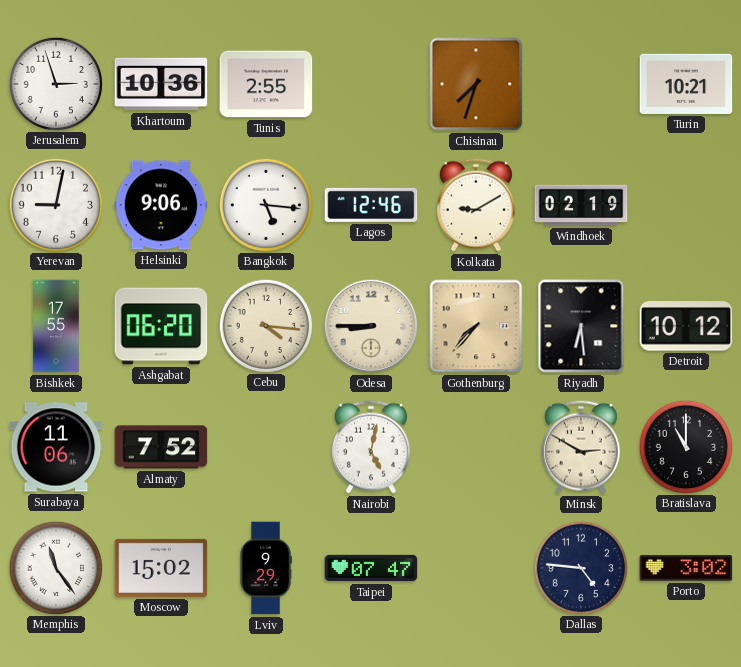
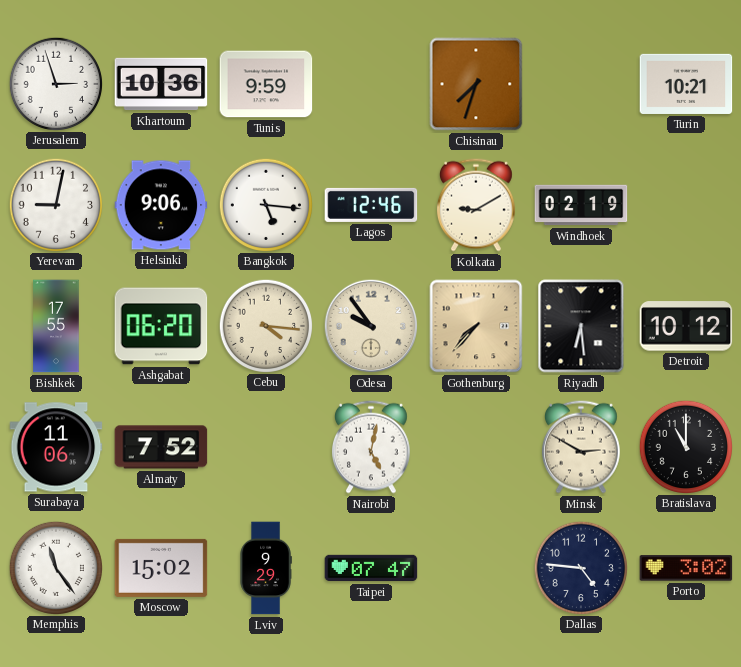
Tunis: 2:55 -> 9:59
Odesa: 8:45 -> 9:54
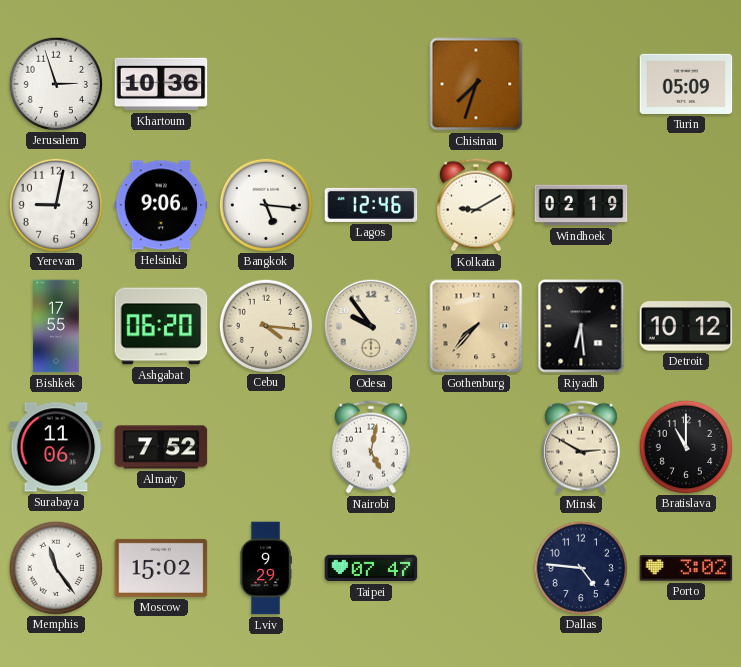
Tunis: 9:59 -> none
Turin: 10:21 -> 05:09
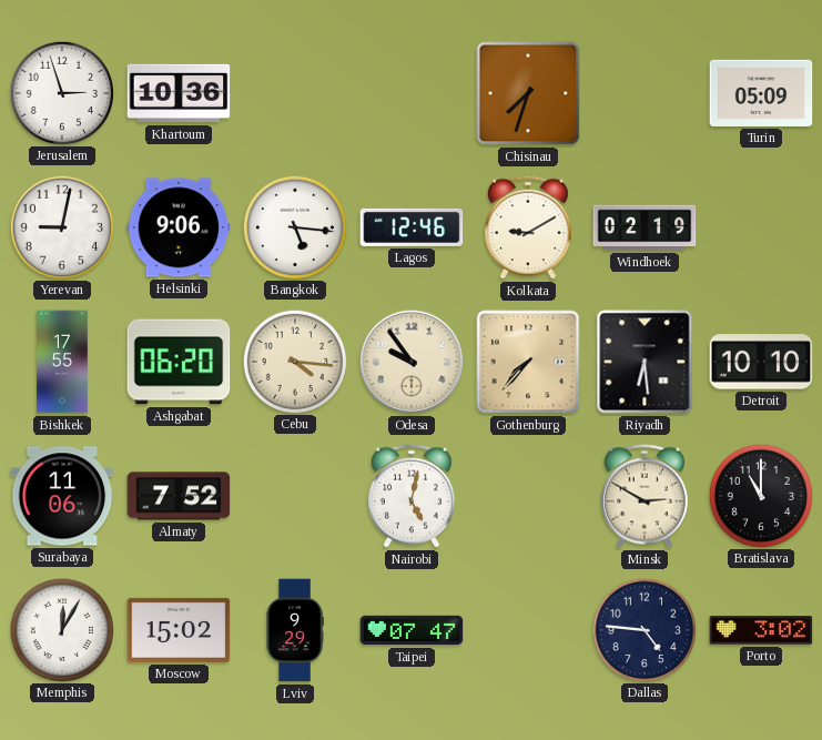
Detroit: 10:12 -> 10:10
Memphis: 11:24 -> 12:05
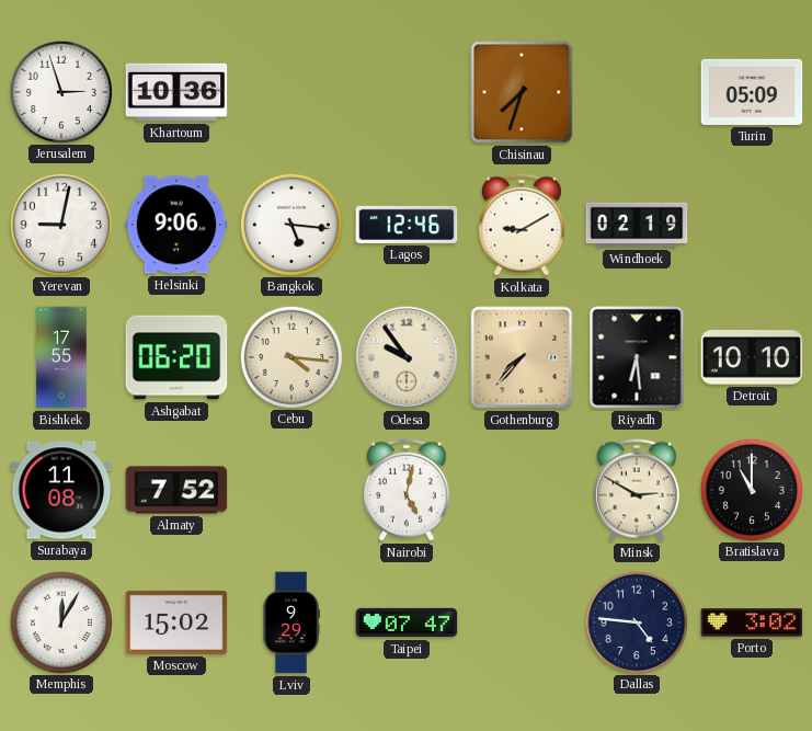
Surabaya: 11:06 -> 11:08
